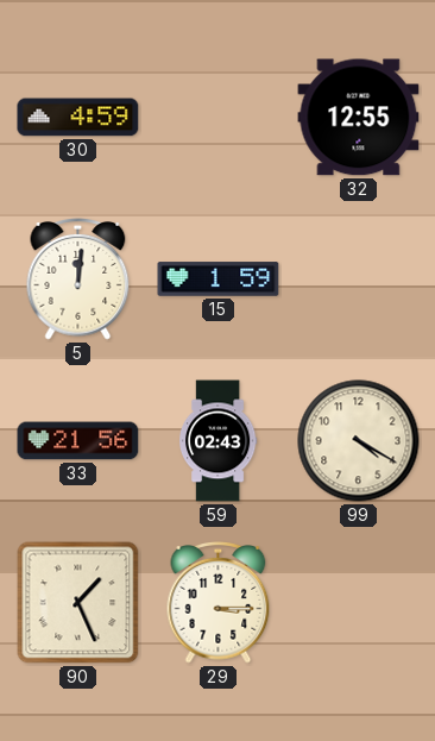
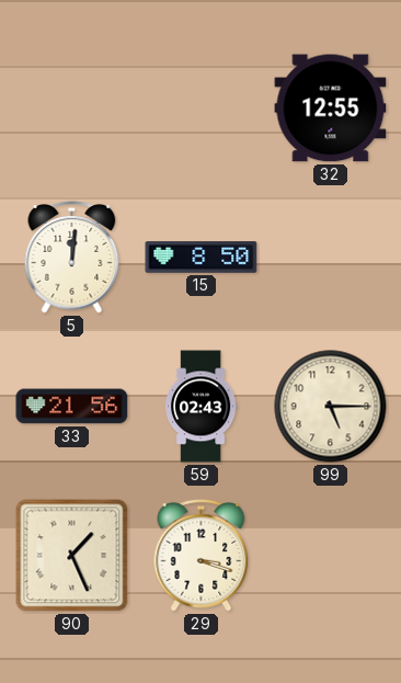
30: 4:59 -> none
15: 1:59 -> 8:50
99: 4:20 -> 5:15
29: 3:15 -> 3:18
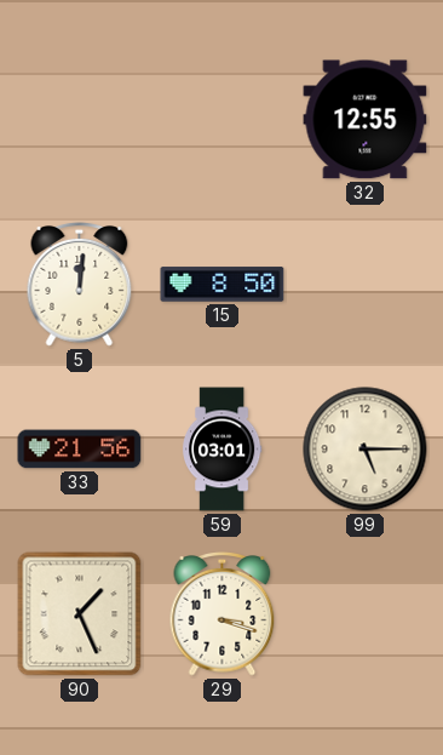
59: 02:43 -> 03:01
